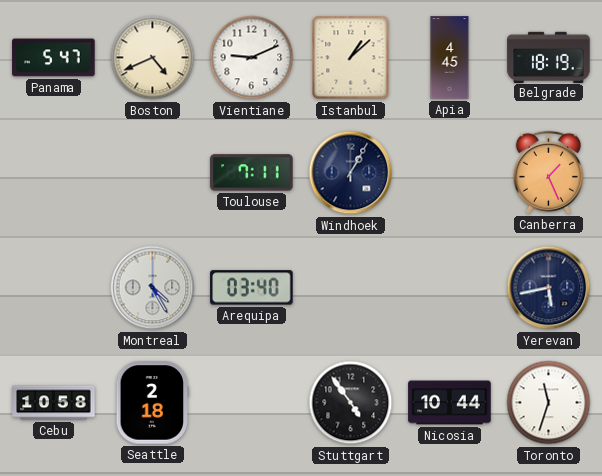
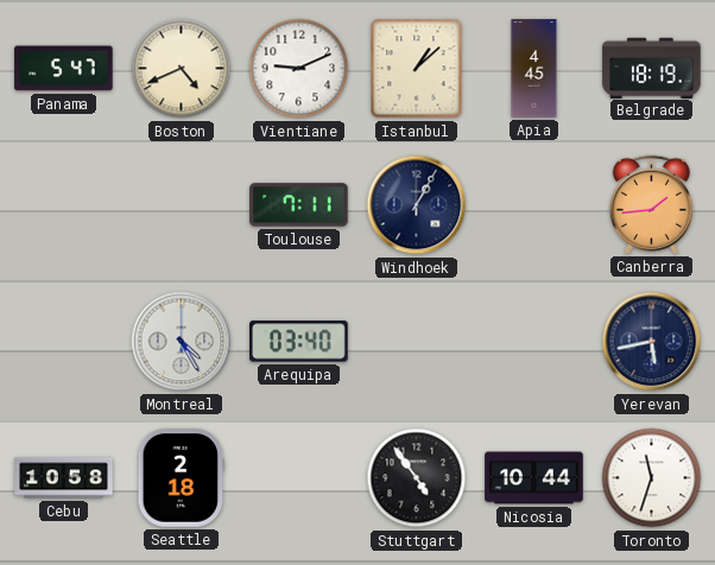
Canberra: 1:26 -> 1:44
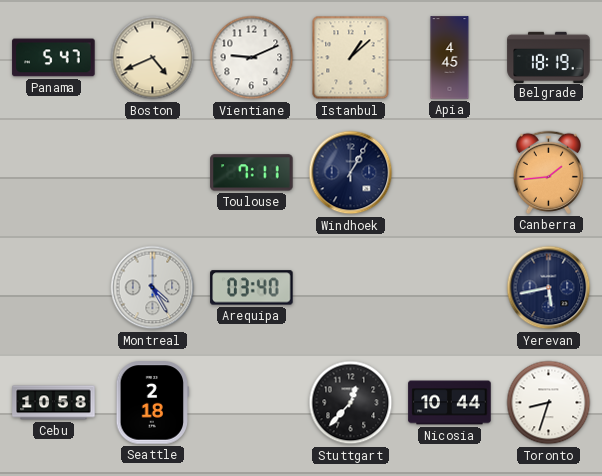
Stuttgart: 4:54 -> 12:37
Toronto: 11:33 -> 8:33
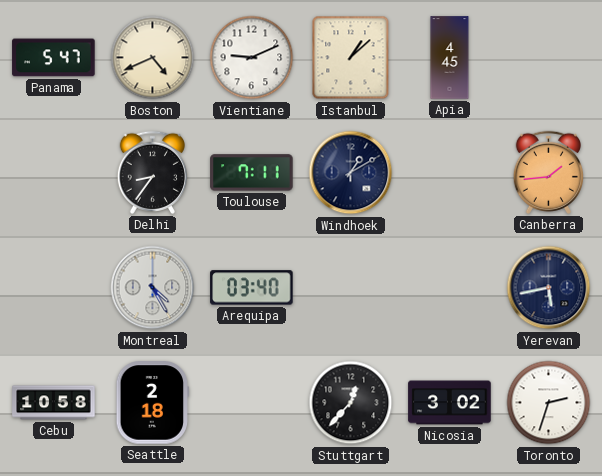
Belgrade: 18:19 -> none
Delhi: none -> 8:36
Windhoek: 1:05 -> 1:10
Nicosia: 10:44 -> 3:02
Toronto: 8:33 -> 2:33
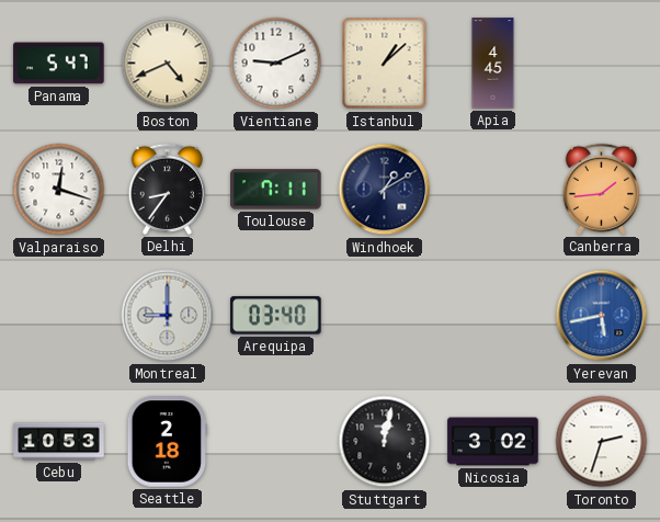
Valparaiso: none -> 12:18
Montreal: 4:25 -> 9:00
Yerevan dial: navy -> blue
Cebu: 10:58 -> 10:53
Stuttgart: 12:37 -> 12:02
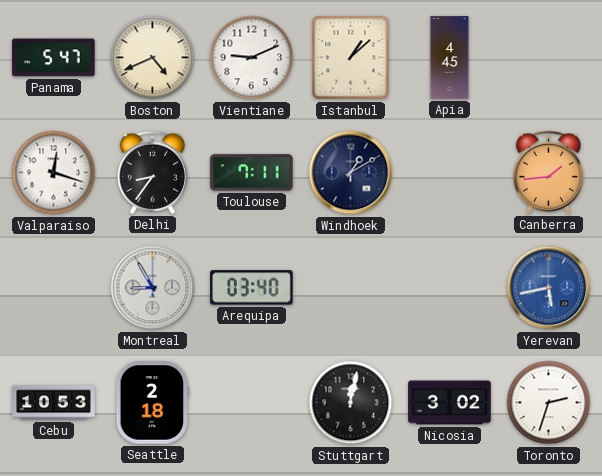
Montreal: 9:00 -> 8:55
